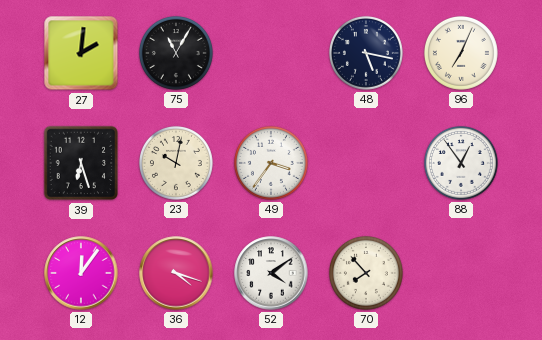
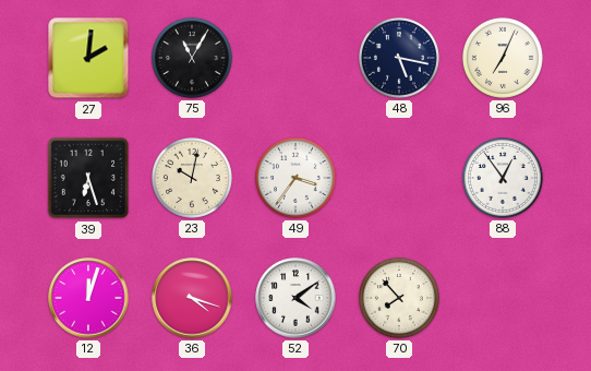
12: 12:06 -> 12:03
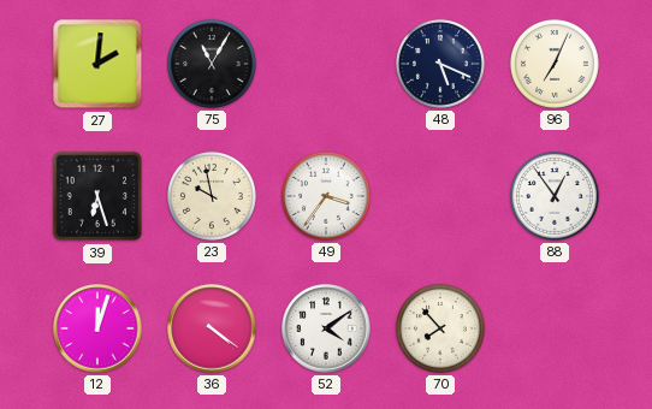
48: 5:17 -> 5:19
23: 10:02 -> 9:58
36: 4:18 -> 4:21
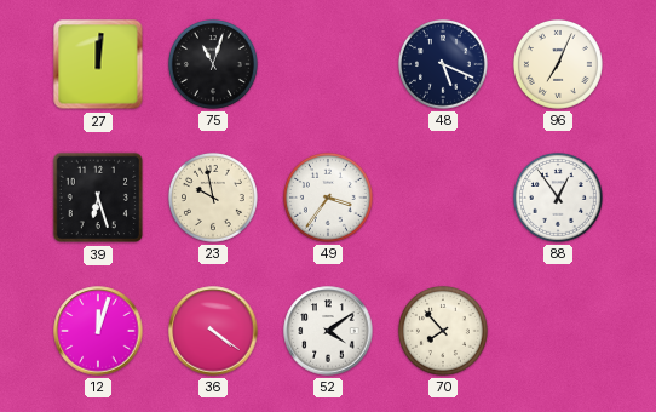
27: 2:01 -> 12:01
75: 11:05 -> 11:03
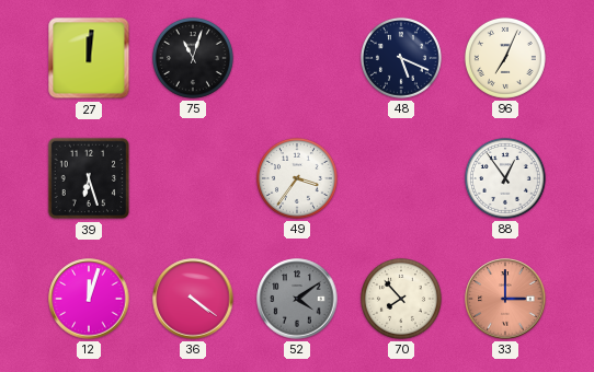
23: 9:58 -> none
52 dial: white -> grey
33: none -> 3:00
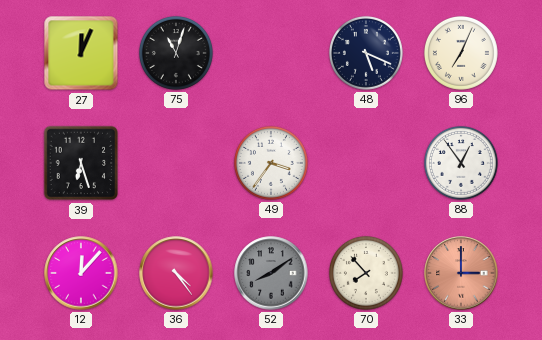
27: 12:01 -> 12:04
12: 12:03 -> 12:07
36: 4:21 -> 4:24
52: 4:09 -> 8:09
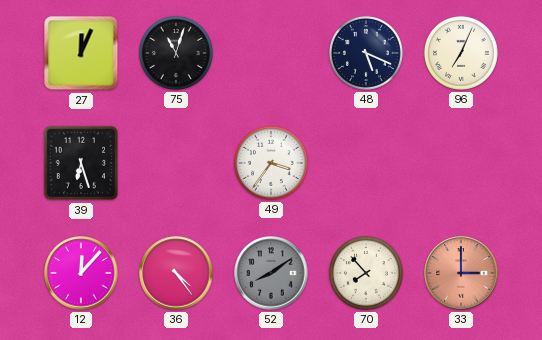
88: 12:54 -> none
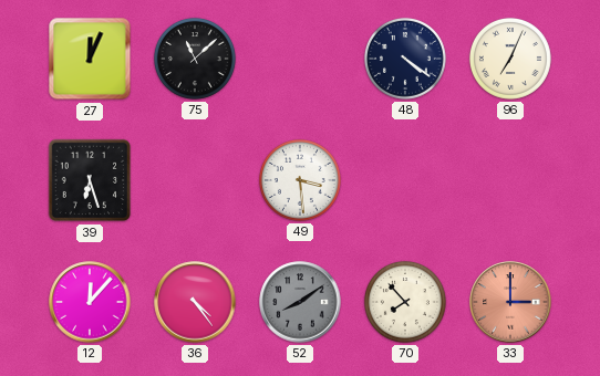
75: 11:03 -> 11:08
48: 5:19 -> 4:21
49: 3:36 -> 3:29
